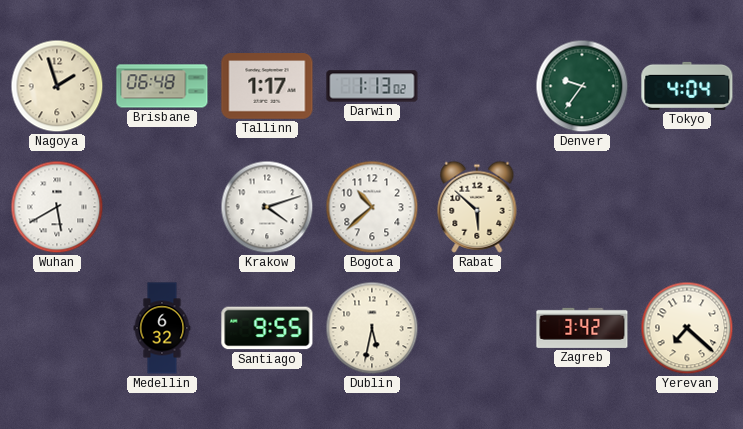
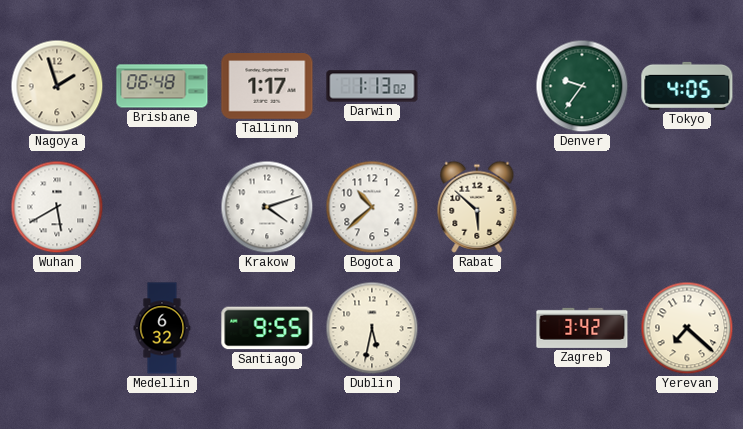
Tokyo: 4:04 -> 4:05
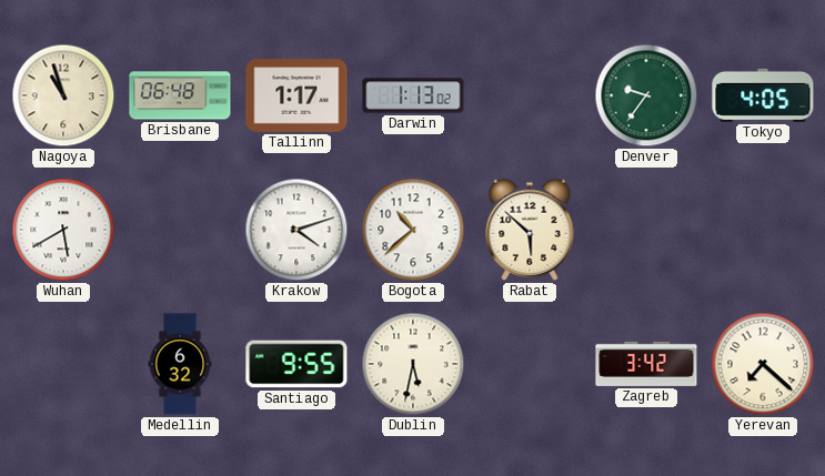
Nagoya: 1:57 -> 10:57
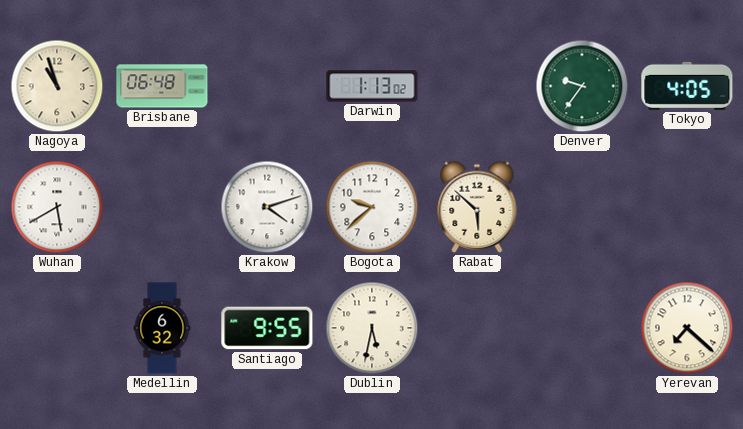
Tallinn: 1:17 -> none
Bogota: 10:38 -> 9:38
Zagreb: 3:42 -> none
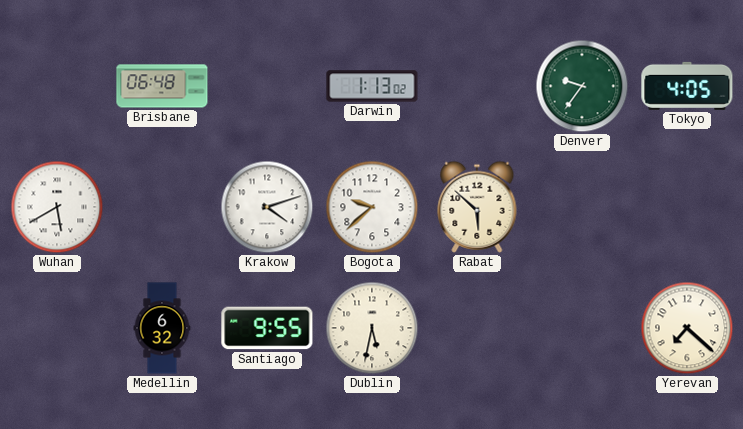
Nagoya: 10:57 -> none
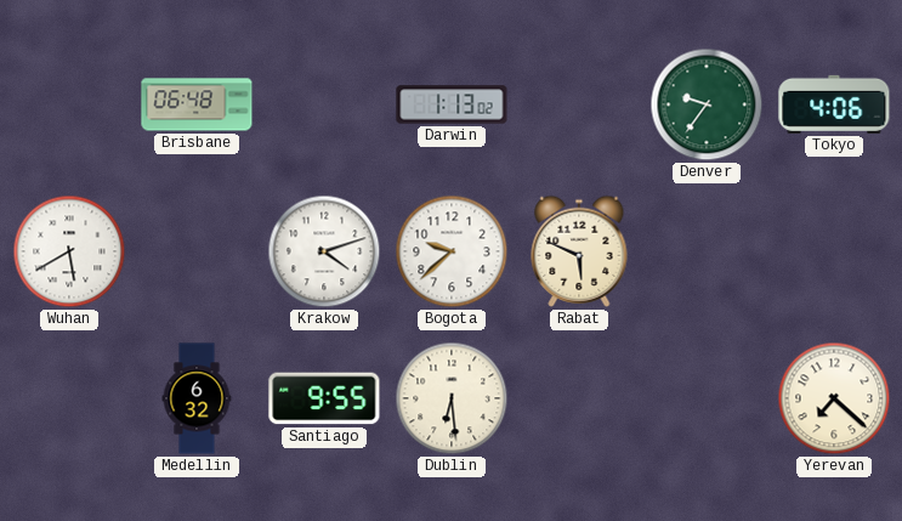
Tokyo: 4:05 -> 4:06
Rabat: 5:52 -> 5:49
Dublin: 5:32 -> 6:29
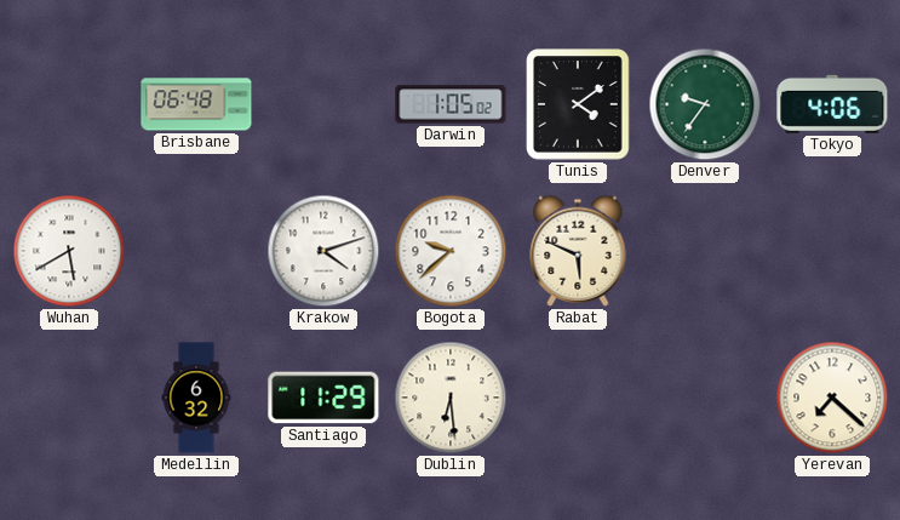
Darwin: 1:13 -> 1:05
Tunis: none -> 4:09
Santiago: 9:55 -> 11:29
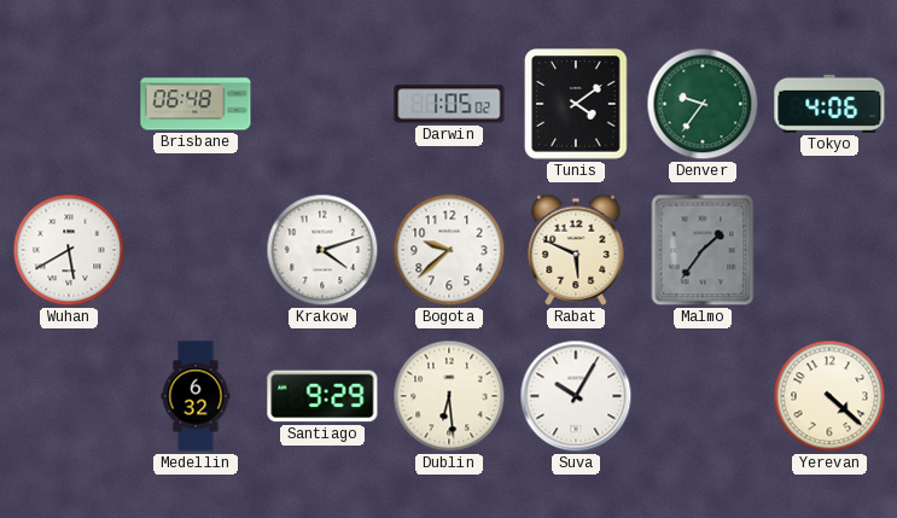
Malmo: none -> 1:36
Santiago: 11:29 -> 9:29
Suva: none -> 10:05
Yerevan: 7:22 -> 4:22
